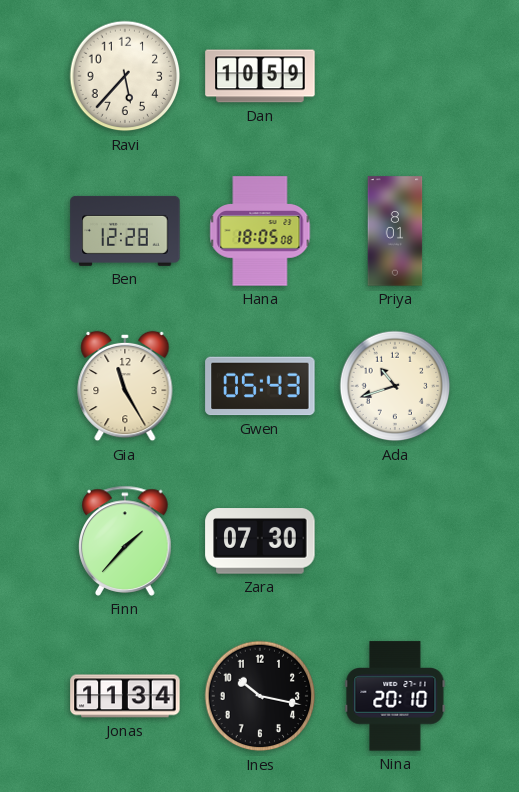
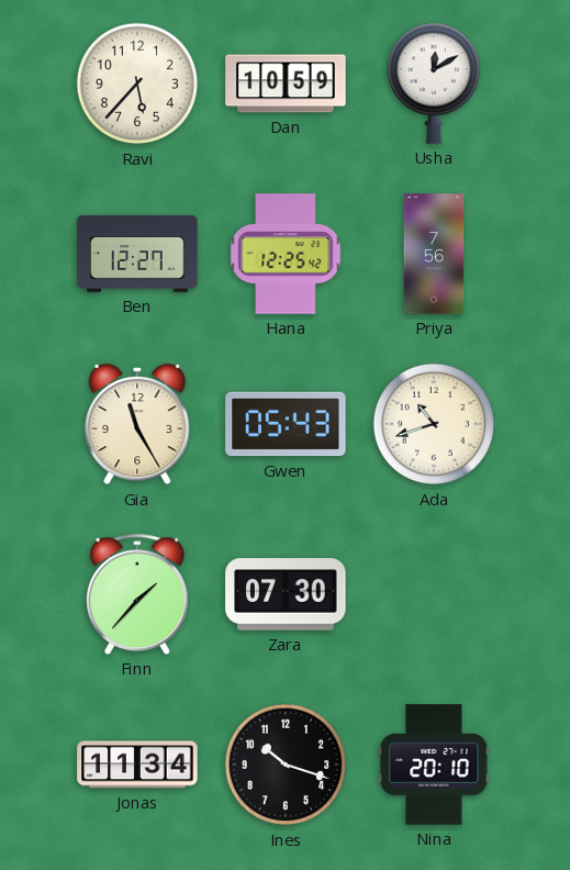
Usha: none -> 12:10
Ben: 12:28 -> 12:27
Hana: 18:05 -> 12:25
Priya: 8:01 -> 7:56
Ines: 10:17 -> 10:18
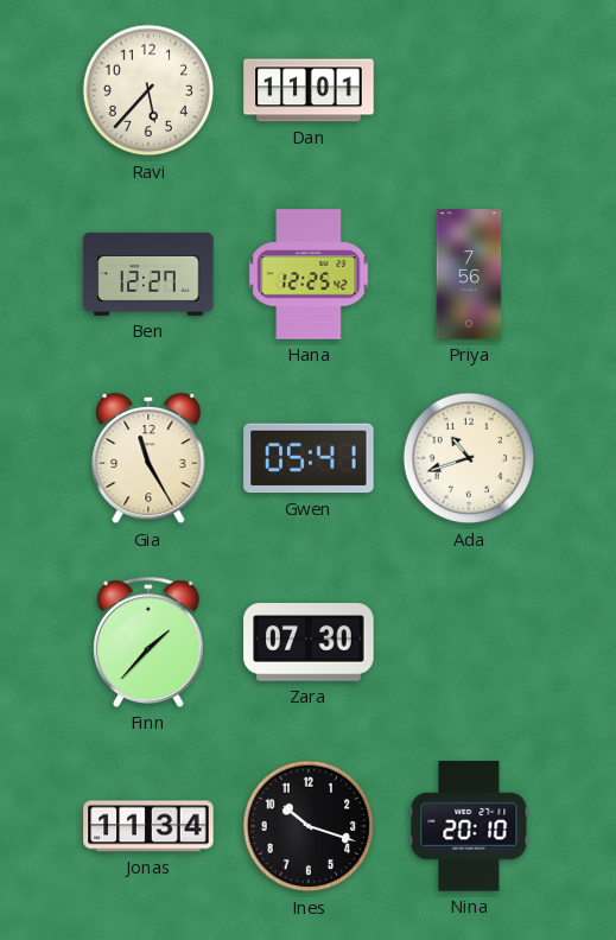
Dan: 10:59 -> 11:01
Usha: 12:10 -> none
Gwen: 05:43 -> 05:41
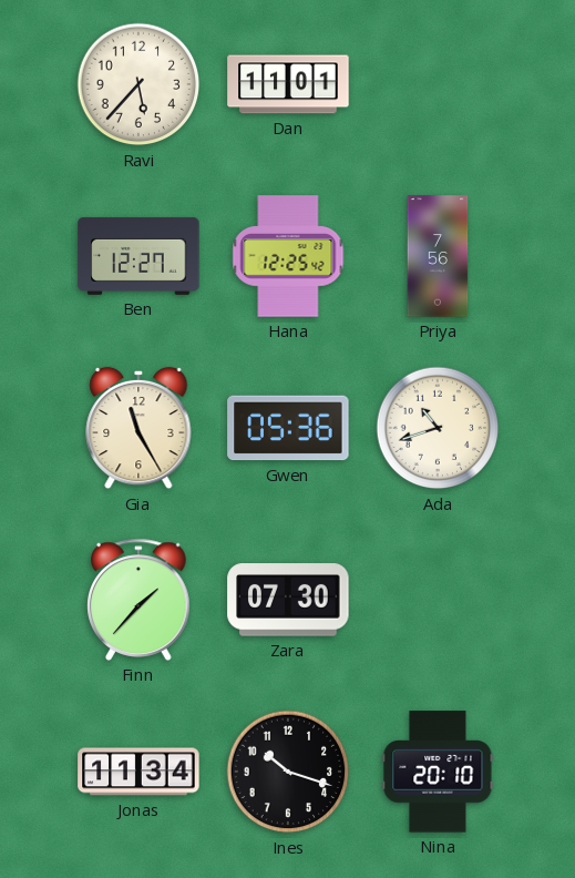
Gwen: 05:41 -> 05:36
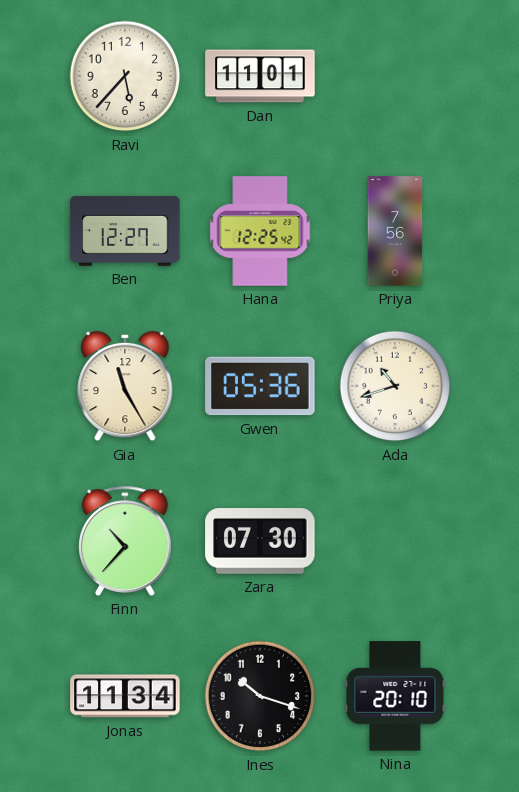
Finn: 1:37 -> 10:37
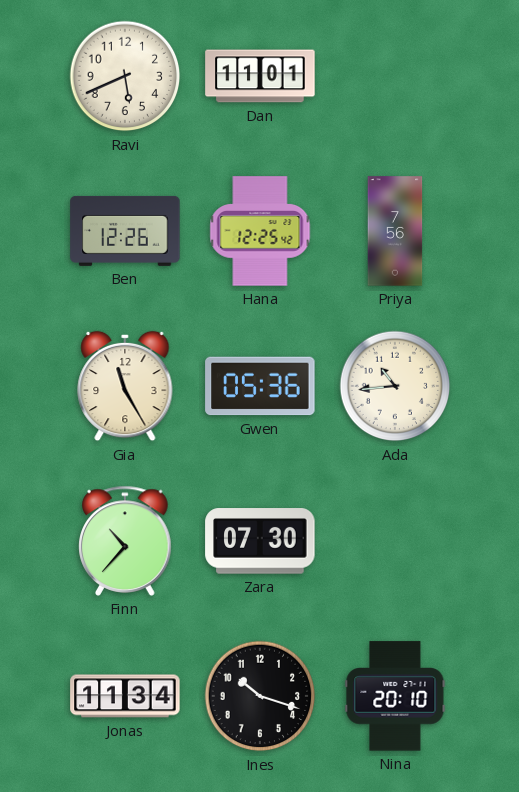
Ravi: 5:37 -> 5:41
Ben: 12:27 -> 12:26
Ada: 10:42 -> 10:44
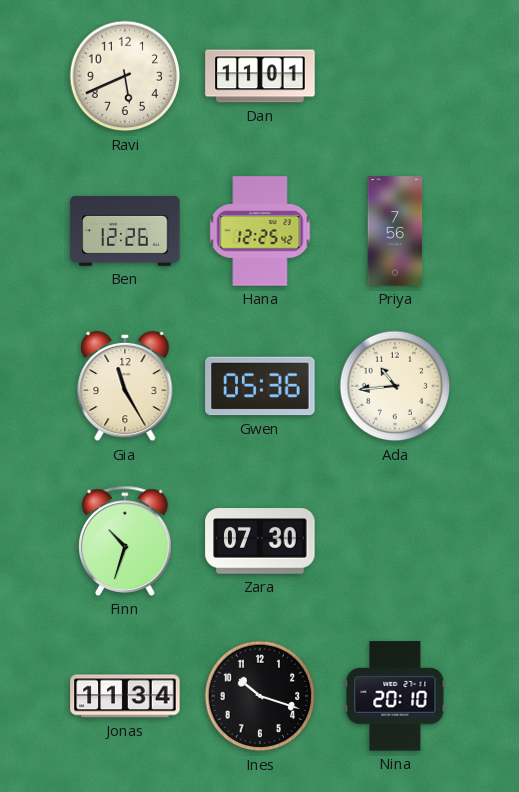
Finn: 10:37 -> 10:33
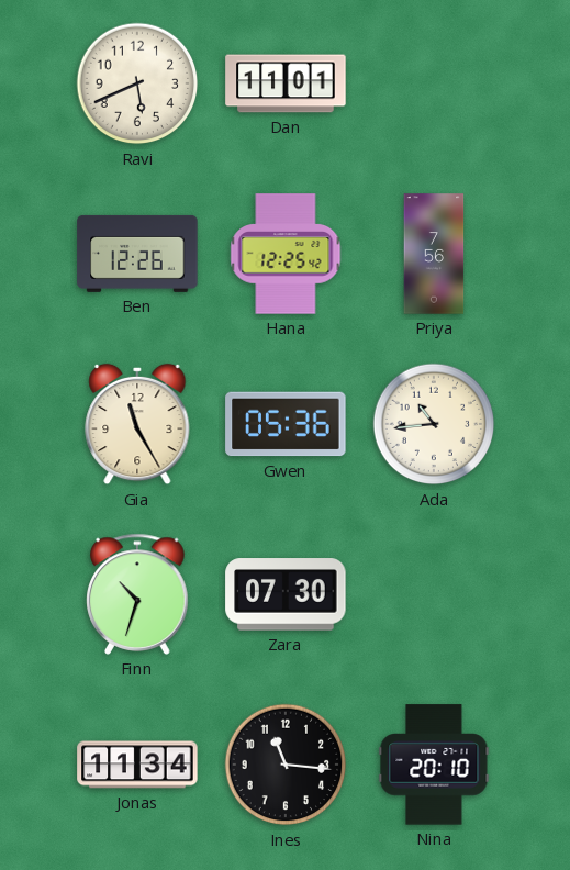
Ines: 10:18 -> 11:16
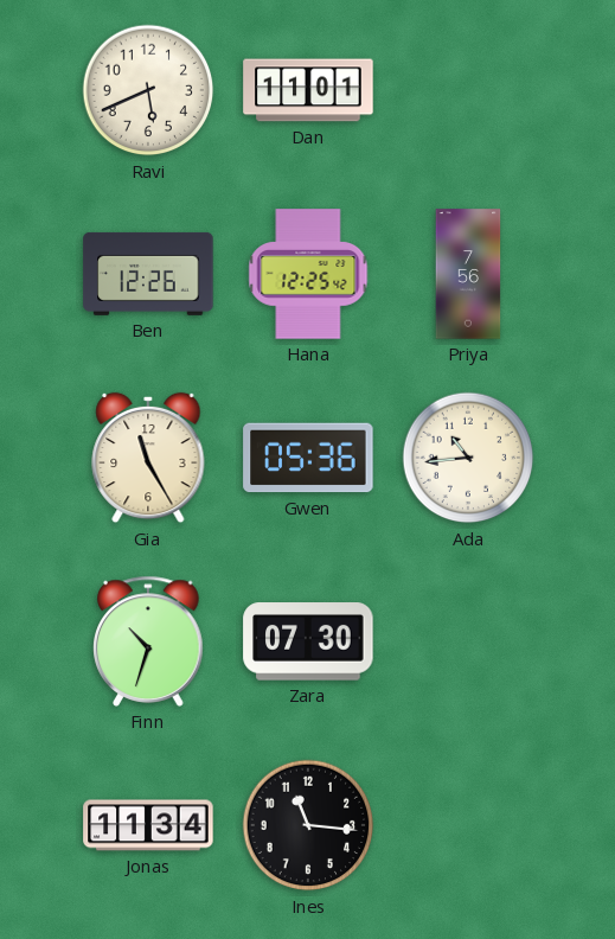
Nina: 20:10 -> none
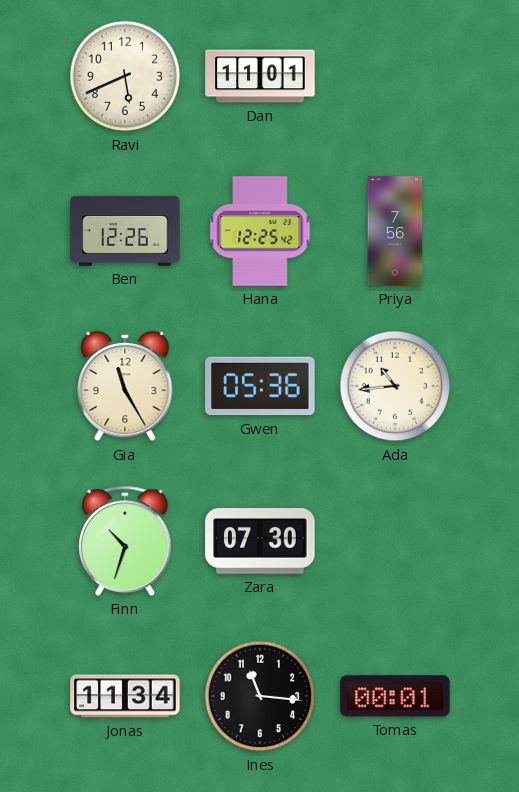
Tomas: none -> 00:01
